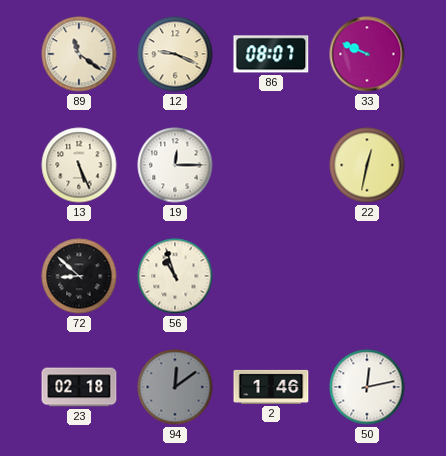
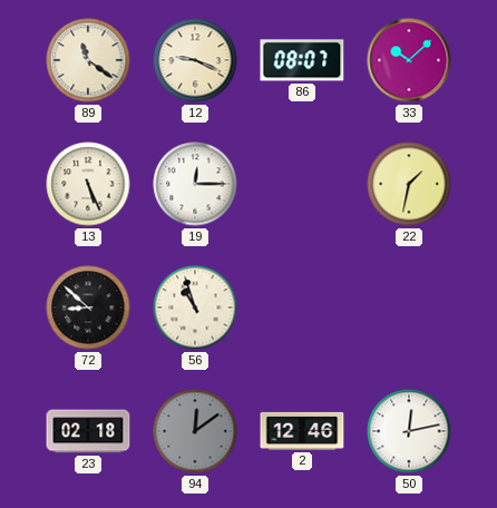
33: 9:49 -> 10:08
22: 12:32 -> 1:32
2: 1:46 -> 12:46
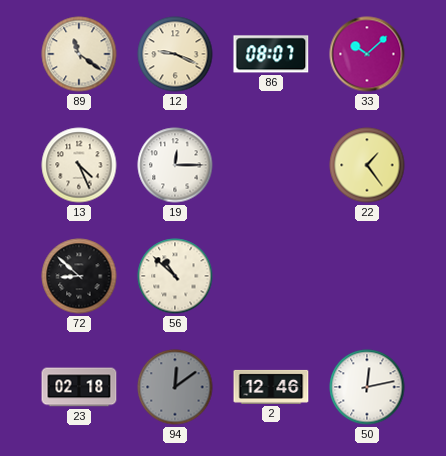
13: 5:26 -> 4:26
22: 1:32 -> 1:24
56: 10:57 -> 10:52
